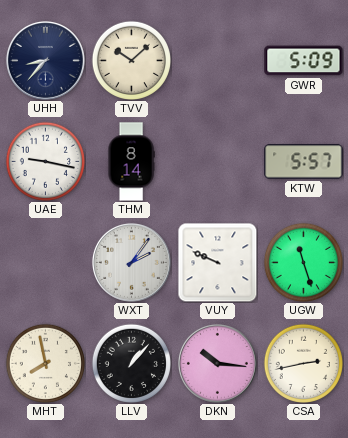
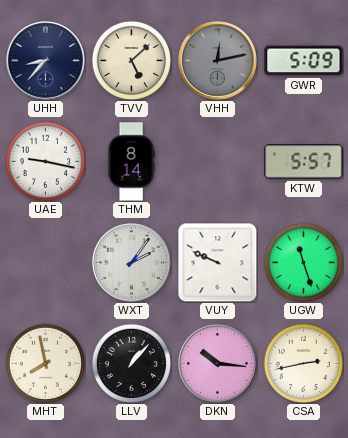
TVV: 10:08 -> 5:08
VHH: none -> 12:13
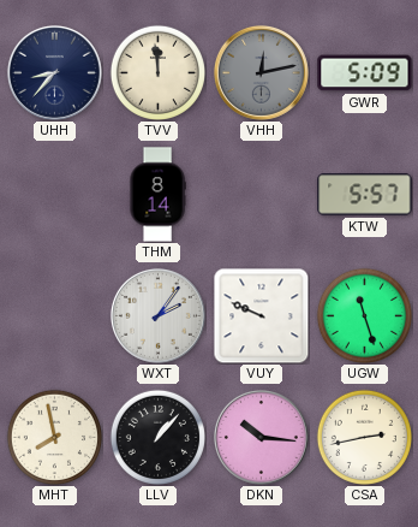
TVV: 5:08 -> 11:59
UAE: 9:17 -> none
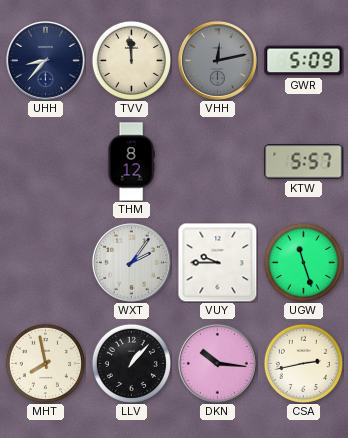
THM: 8:14 -> 8:12
VUY: 9:49 -> 9:45
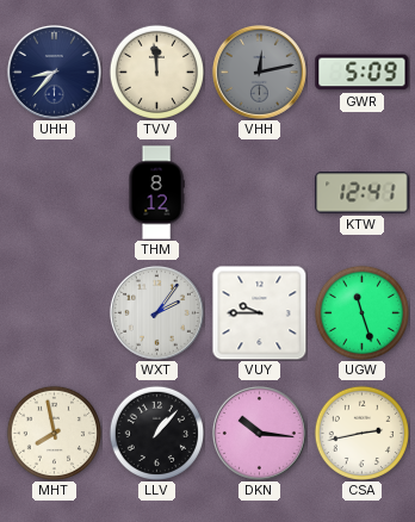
KTW: 5:57 -> 12:41
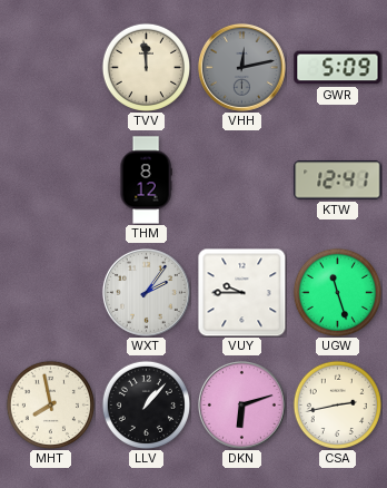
UHH: 8:37 -> none
DKN: 10:16 -> 6:12
